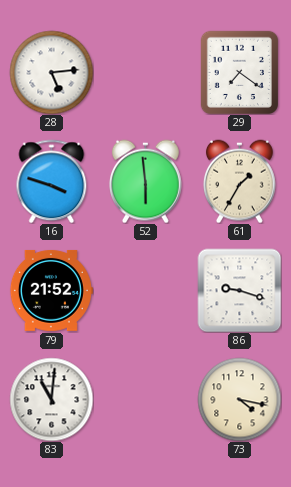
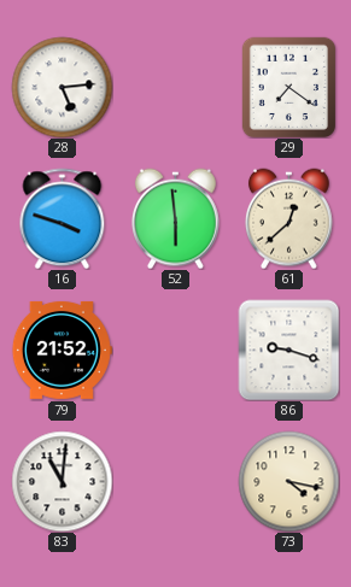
61: 1:35 -> 12:38
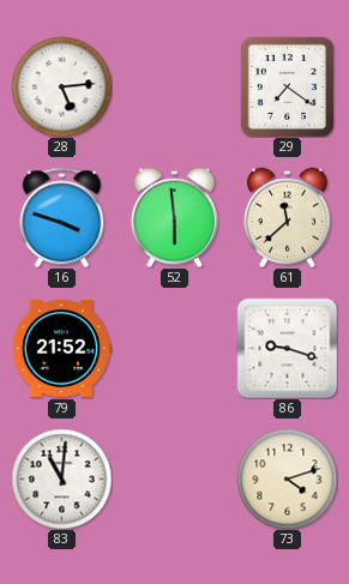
61: 12:38 -> 11:38
73: 4:17 -> 4:12
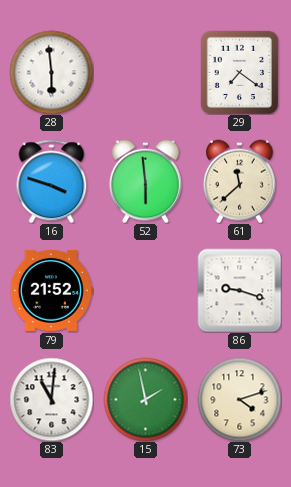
28: 5:14 -> 5:59
15: none -> 1:58
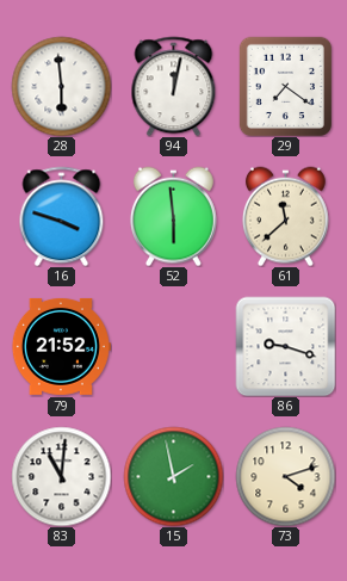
94: none -> 12:02
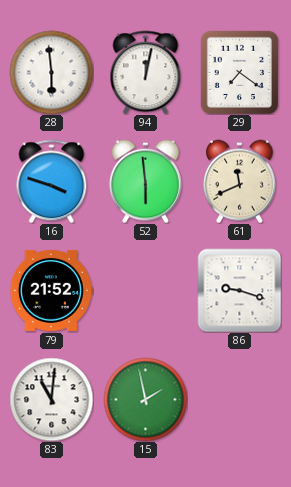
61: 11:38 -> 11:41
73: 4:12 -> none
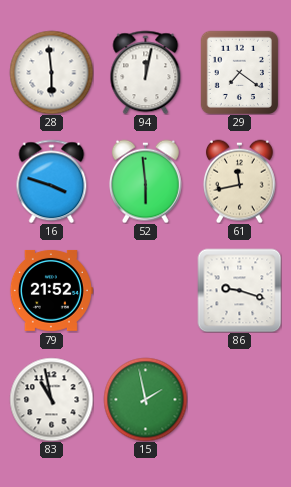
61: 11:41 -> 11:43
83: 11:01 -> 10:58
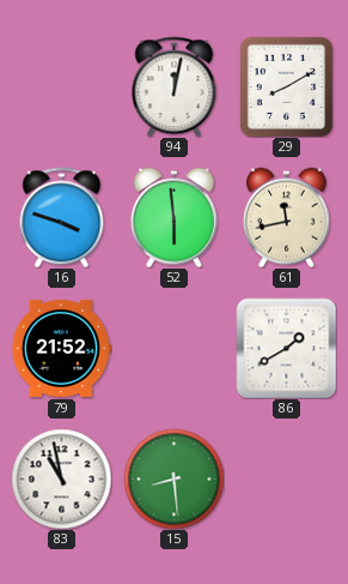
28: 5:59 -> none
29: 7:21 -> 8:10
86: 9:18 -> 1:40
15: 1:58 -> 8:29
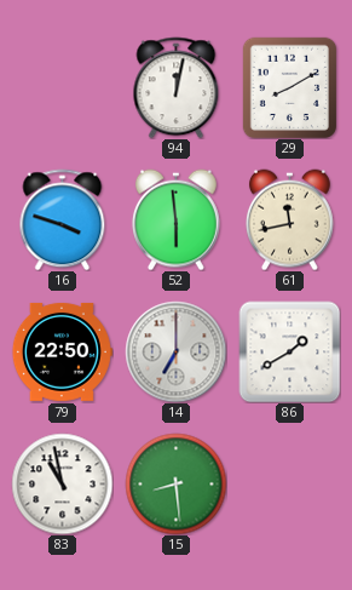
79: 21:52 -> 22:50
14: none -> 7:00
